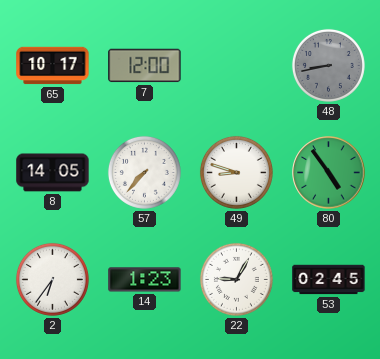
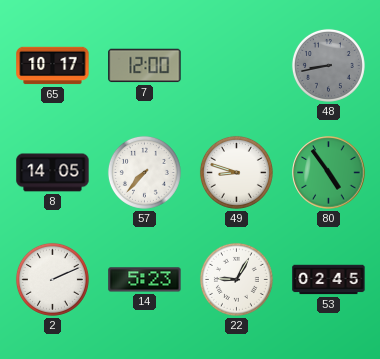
2: 6:36 -> 2:11
14: 1:23 -> 5:23
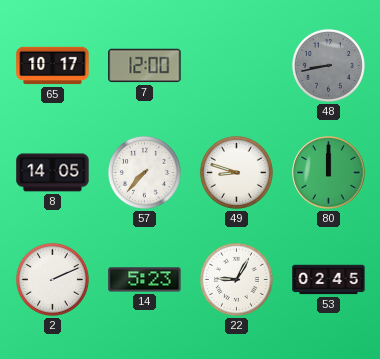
80: 4:54 -> 12:00
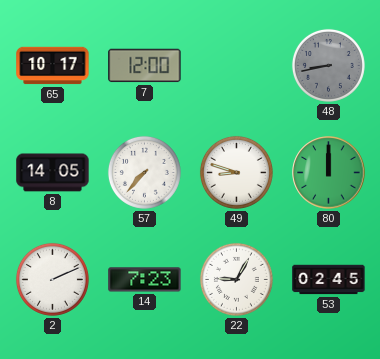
14: 5:23 -> 7:23
